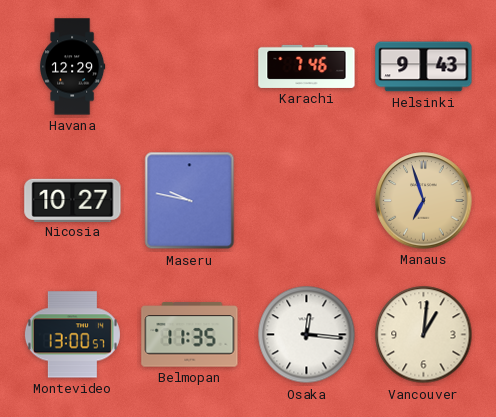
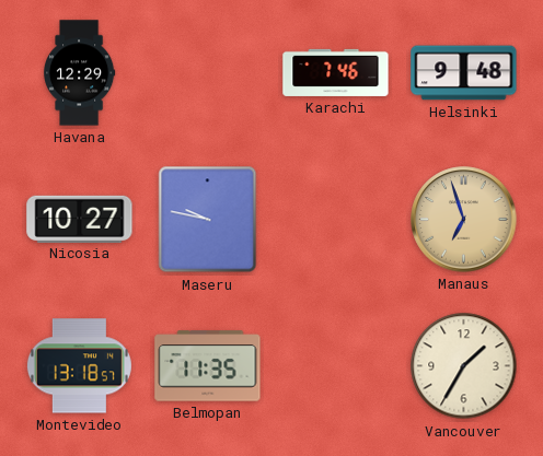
Helsinki: 9:43 -> 9:48
Montevideo: 13:00 -> 13:18
Osaka: 12:16 -> none
Vancouver: 1:01 -> 1:35
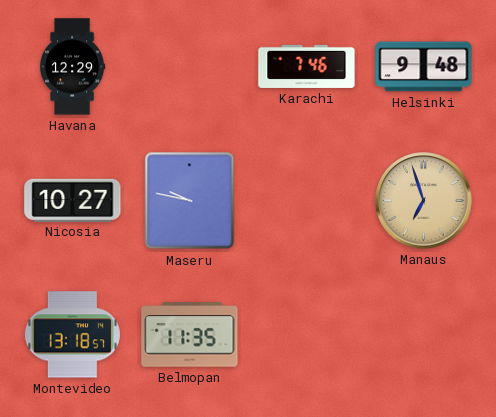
Vancouver: 1:35 -> none
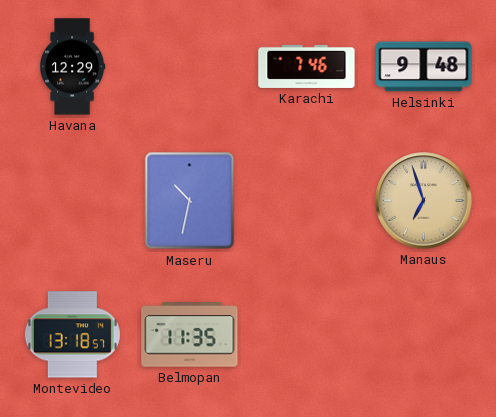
Nicosia: 10:27 -> none
Maseru: 9:47 -> 10:32
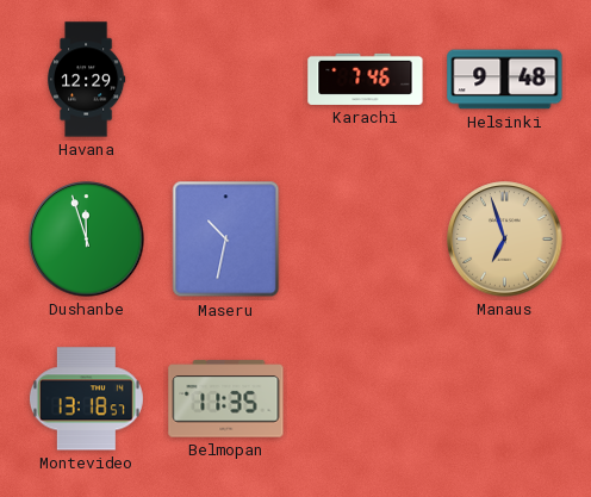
Dushanbe: none -> 11:57
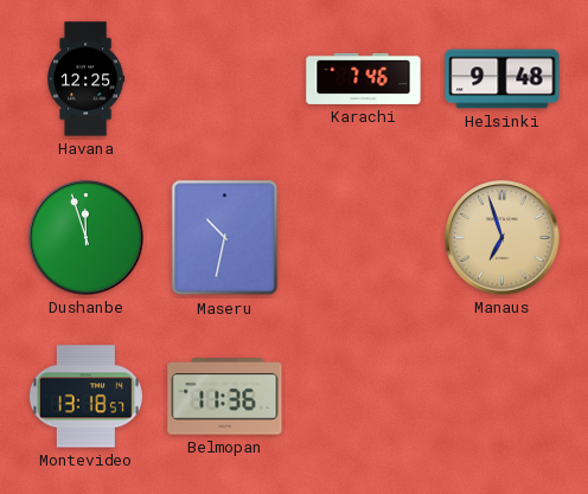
Havana: 12:29 -> 12:25
Belmopan: 11:35 -> 11:36
